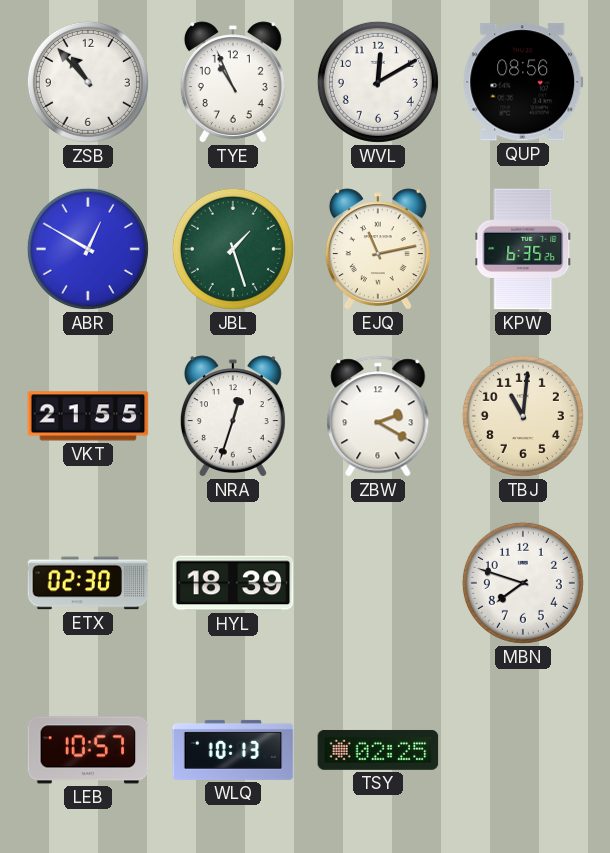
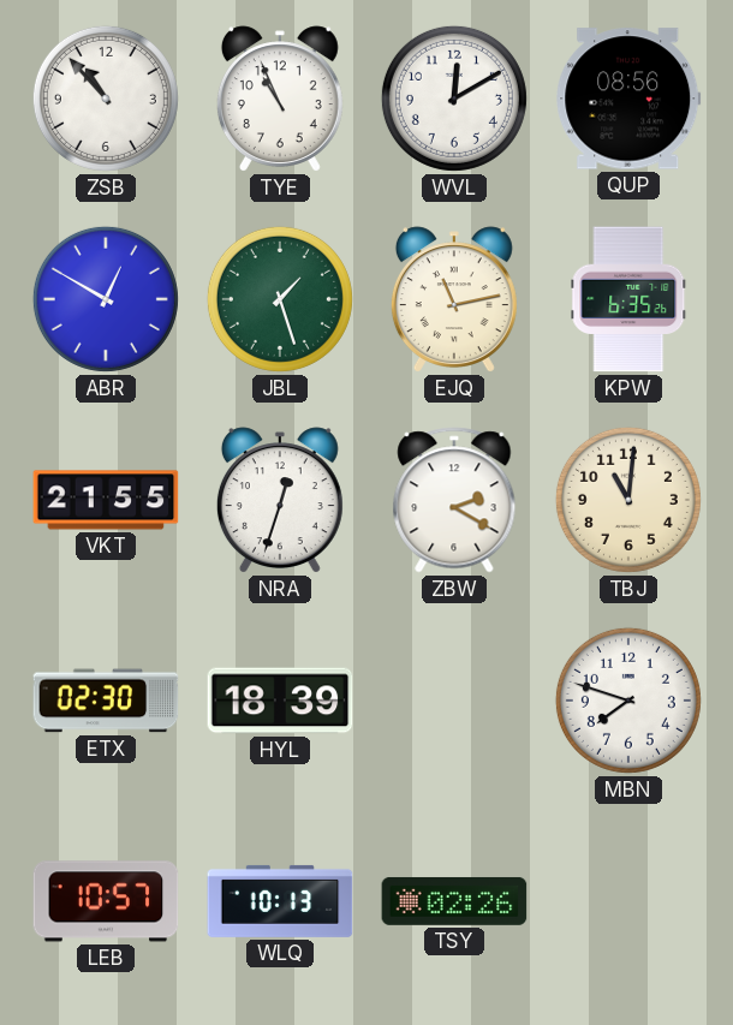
TSY: 02:25 -> 02:26
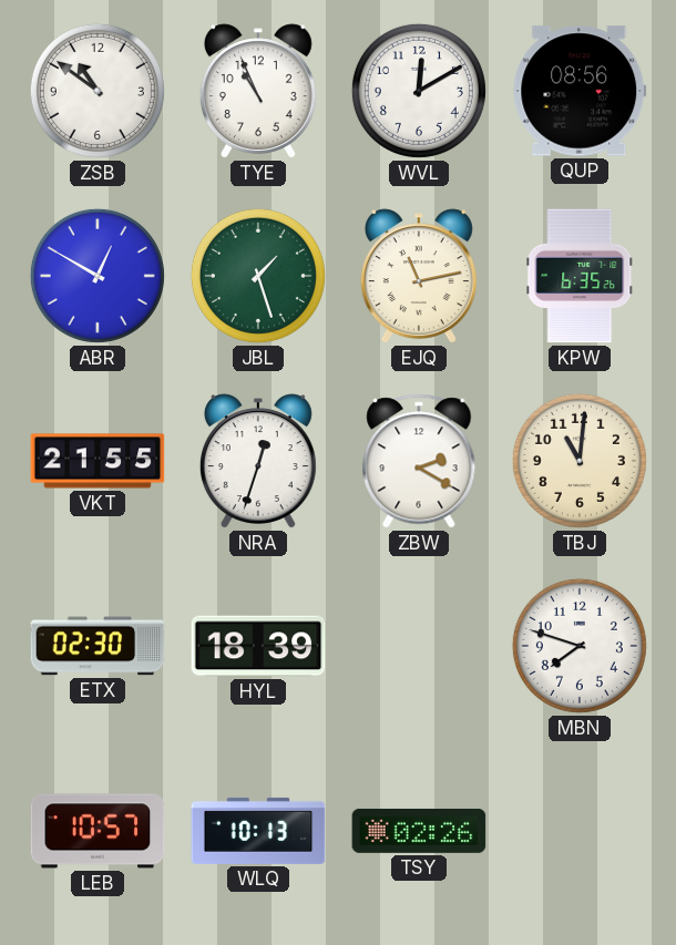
ZSB: 10:53 -> 10:51
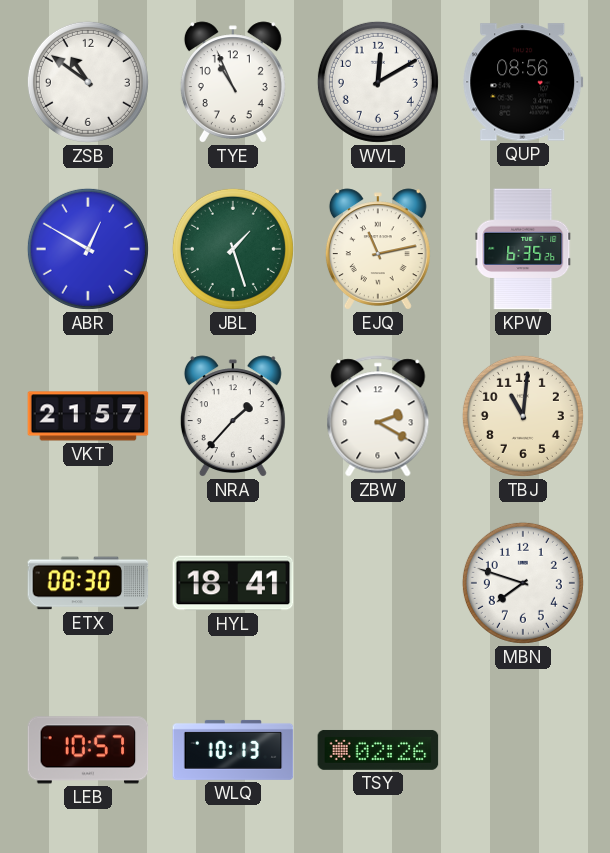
VKT: 21:55 -> 21:57
NRA: 12:33 -> 1:37
ETX: 02:30 -> 08:30
HYL: 18:39 -> 18:41
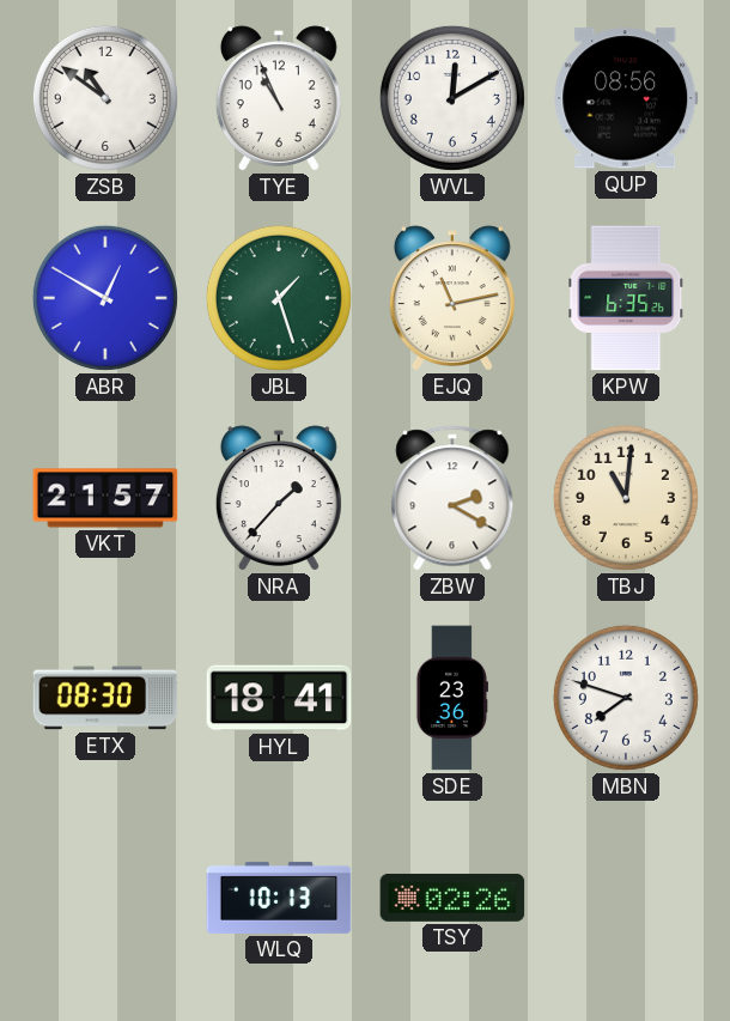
SDE: none -> 23:36
LEB: 10:57 -> none
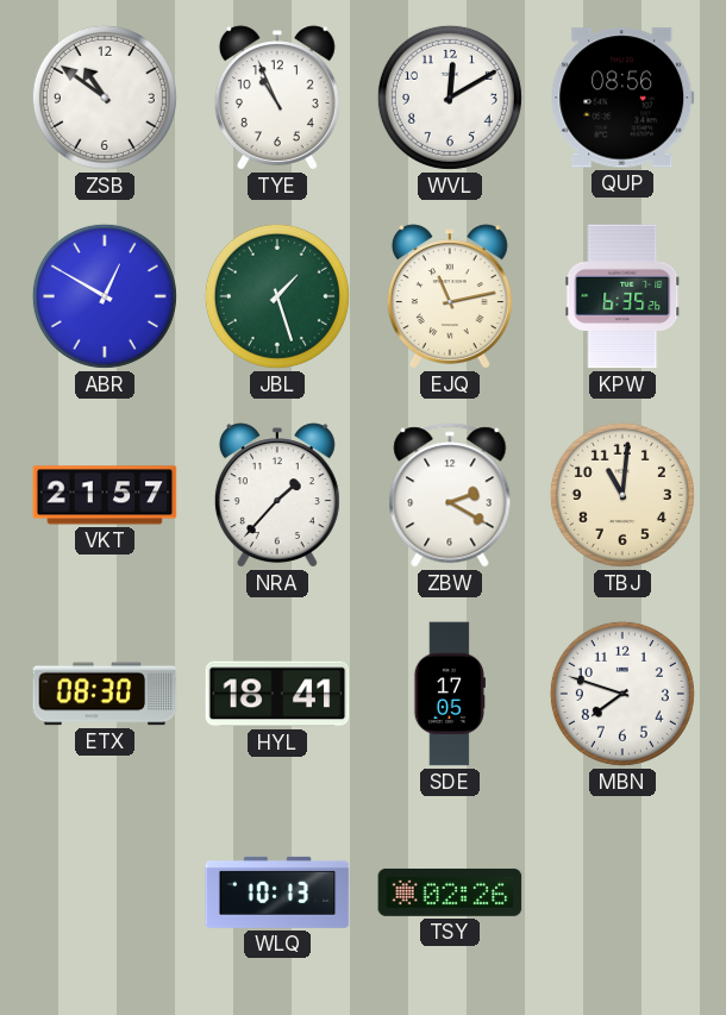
SDE: 23:36 -> 17:05
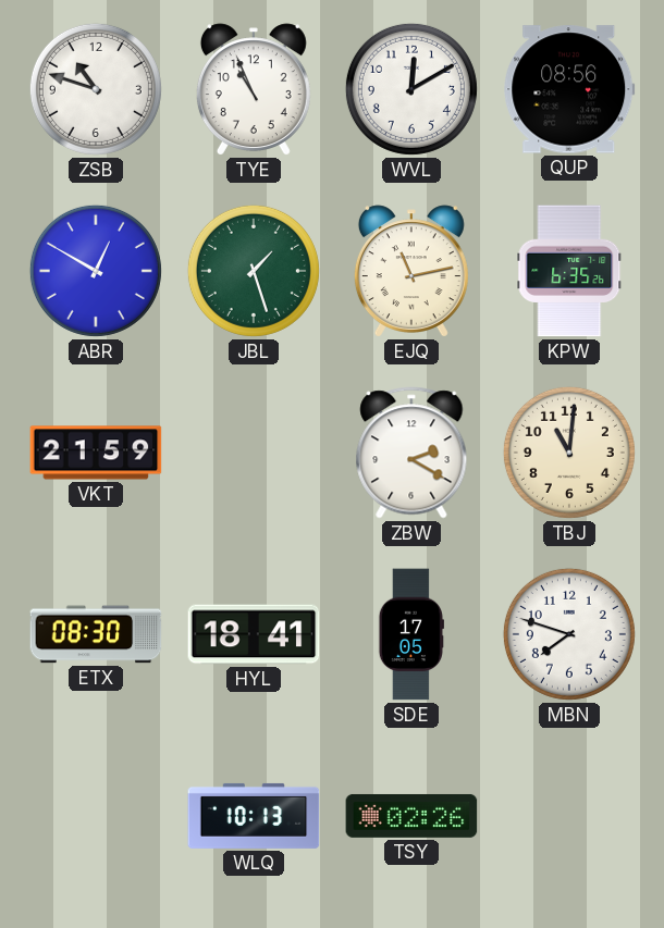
ZSB: 10:51 -> 10:48
VKT: 21:57 -> 21:59
NRA: 1:37 -> none
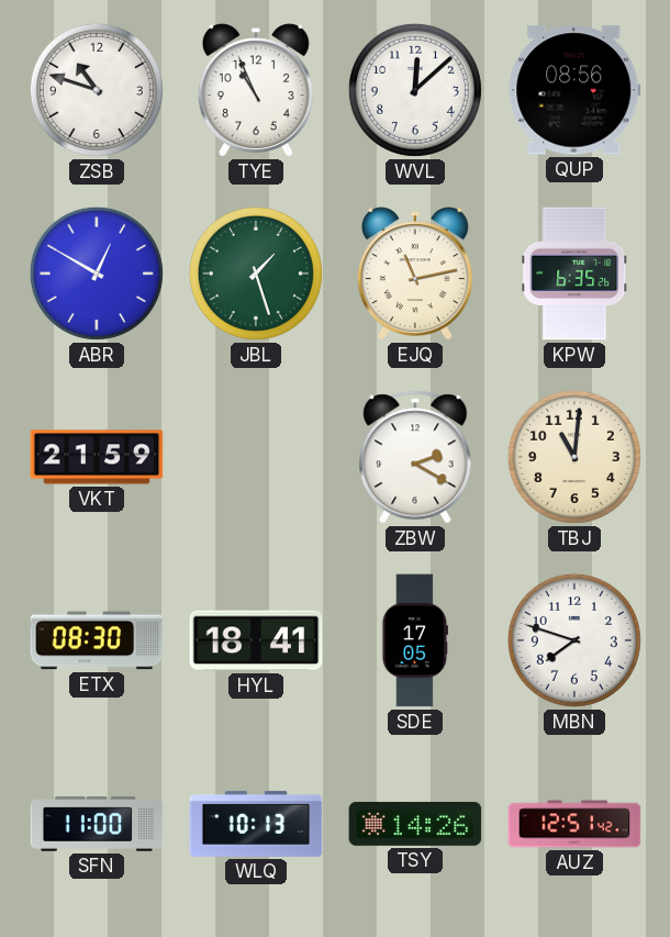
WVL: 12:10 -> 12:08
SFN: none -> 11:00
TSY: 02:26 -> 14:26
AUZ: none -> 12:51
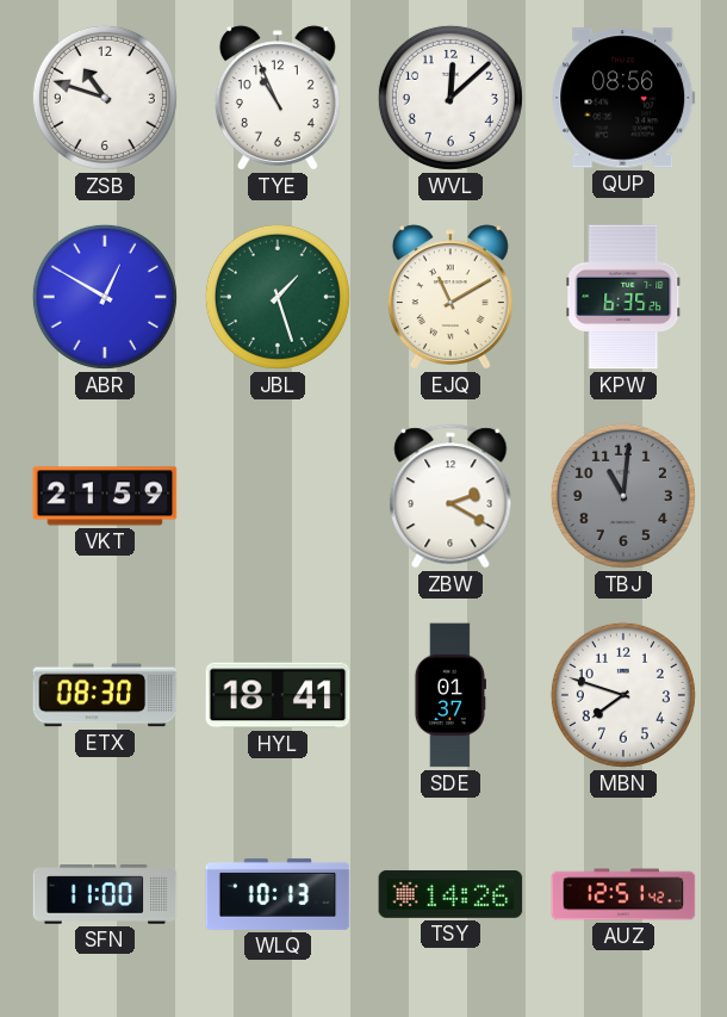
EJQ: 11:13 -> 11:10
TBJ dial: cream -> grey
SDE: 17:05 -> 01:37
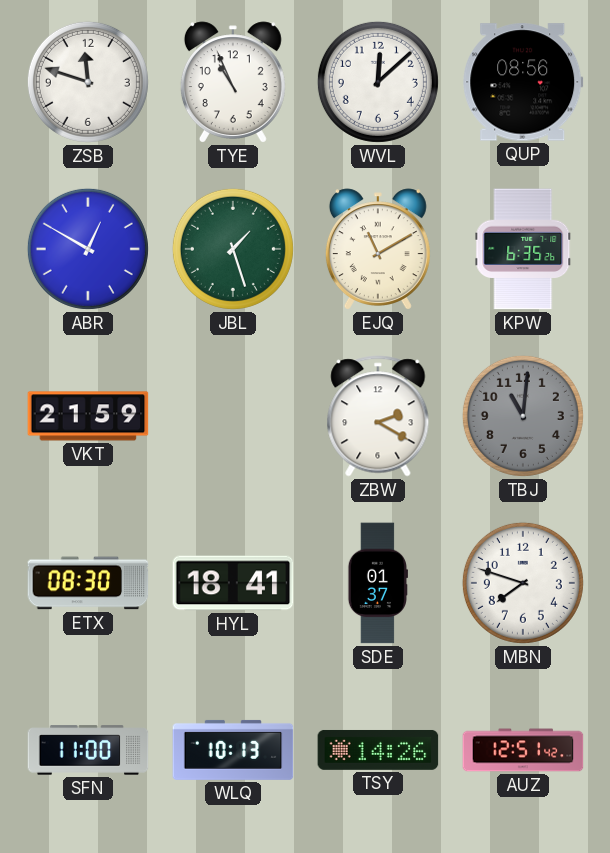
ZSB: 10:48 -> 11:48
